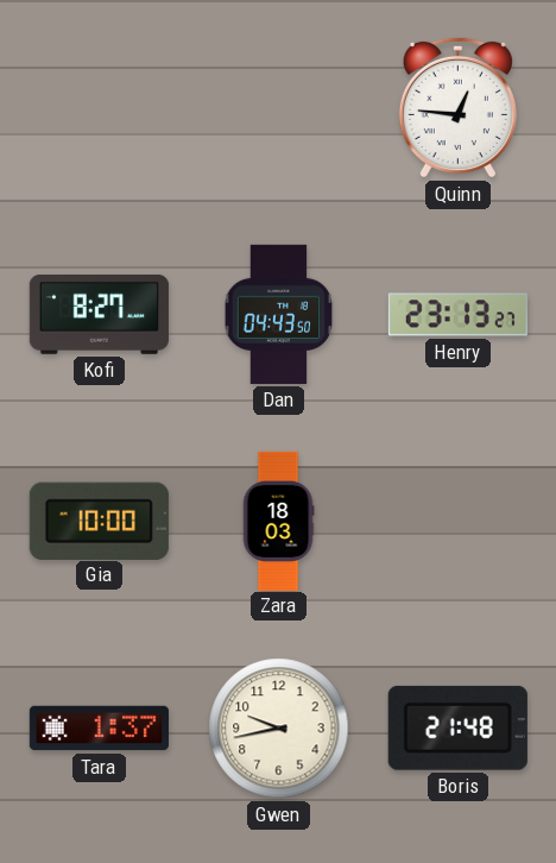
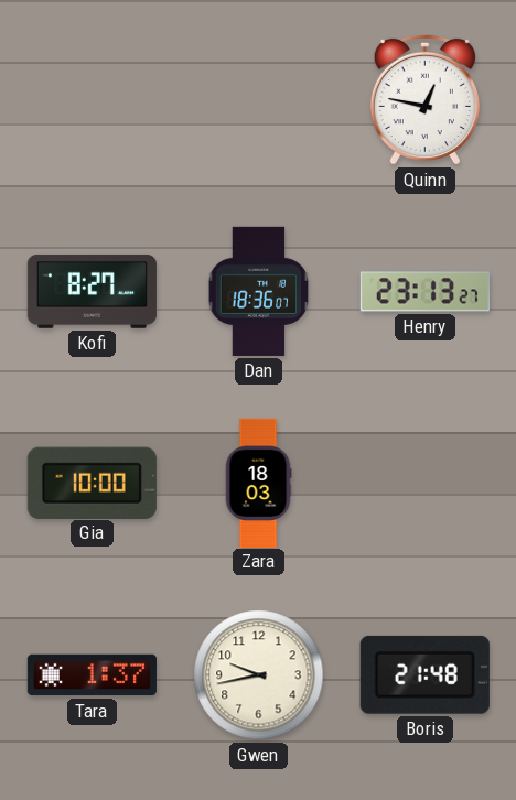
Quinn: 12:46 -> 12:47
Dan: 04:43 -> 18:36
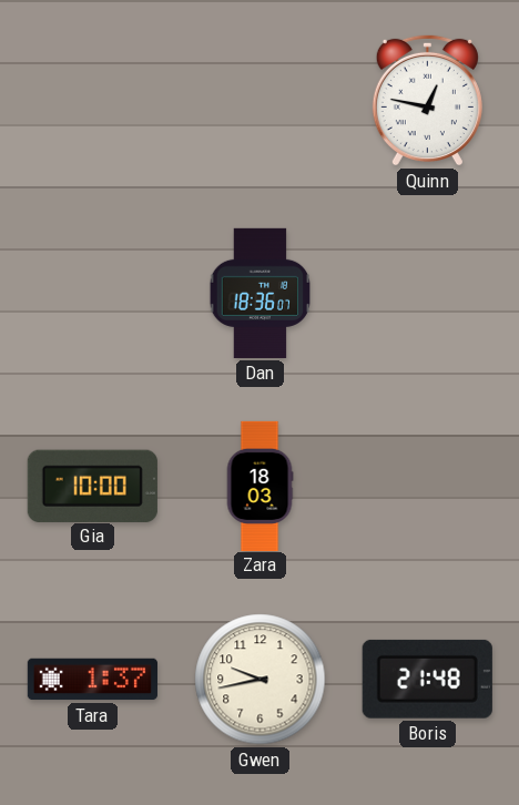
Kofi: 8:27 -> none
Henry: 23:13 -> none
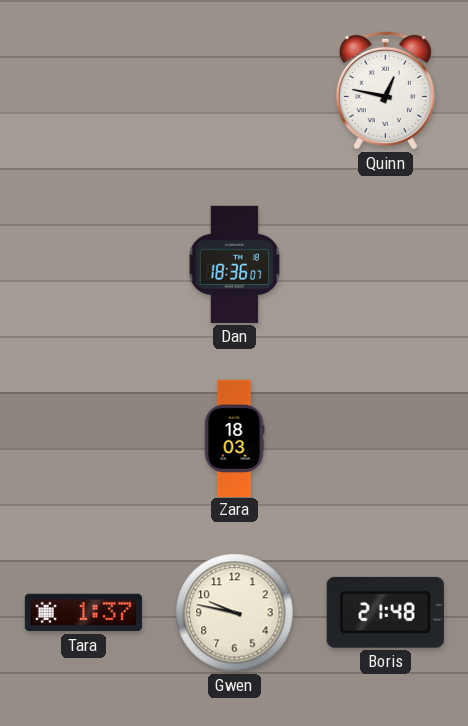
Gia: 10:00 -> none
Gwen: 9:43 -> 9:47
